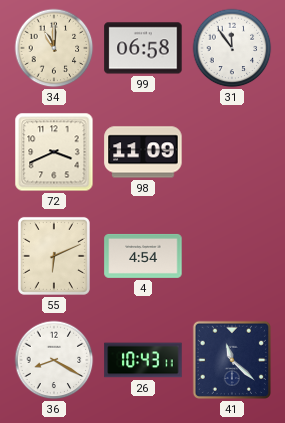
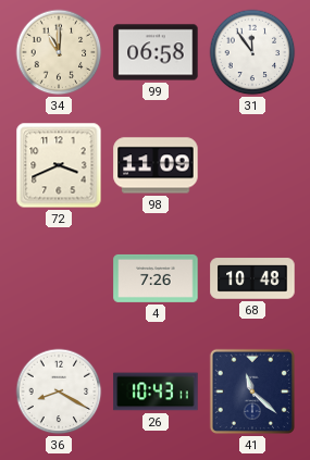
55: 6:11 -> none
4: 4:54 -> 7:26
68: none -> 10:48
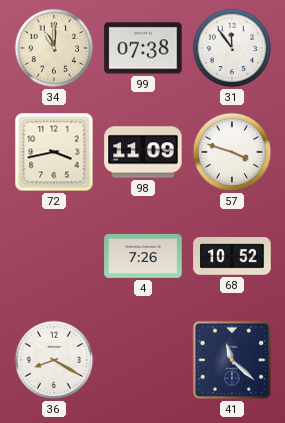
99: 06:58 -> 07:38
72: 3:41 -> 3:43
57: none -> 3:48
68: 10:48 -> 10:52
26: 10:43 -> none
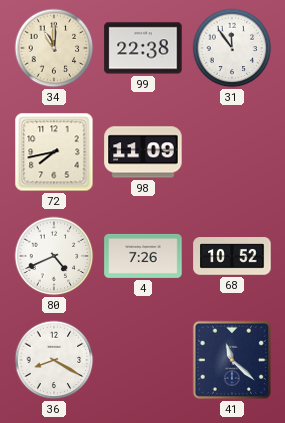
99: 07:38 -> 22:38
72: 3:43 -> 7:43
57: 3:48 -> none
80: none -> 4:41
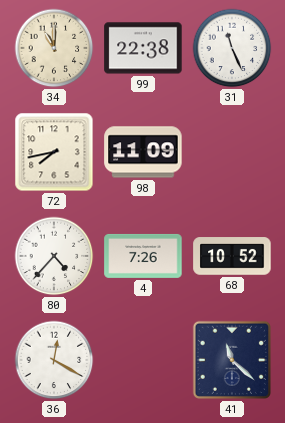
31: 11:54 -> 11:26
80: 4:41 -> 4:37
36: 8:20 -> 12:20
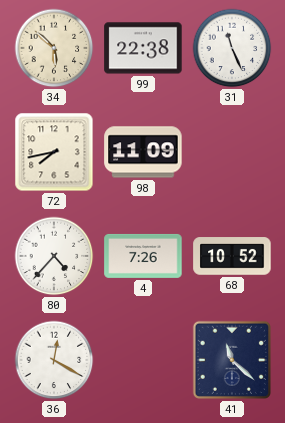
34: 11:00 -> 5:52
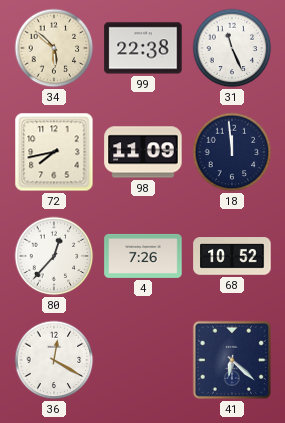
18: none -> 11:59
80: 4:37 -> 12:37
41: 11:22 -> 6:22
